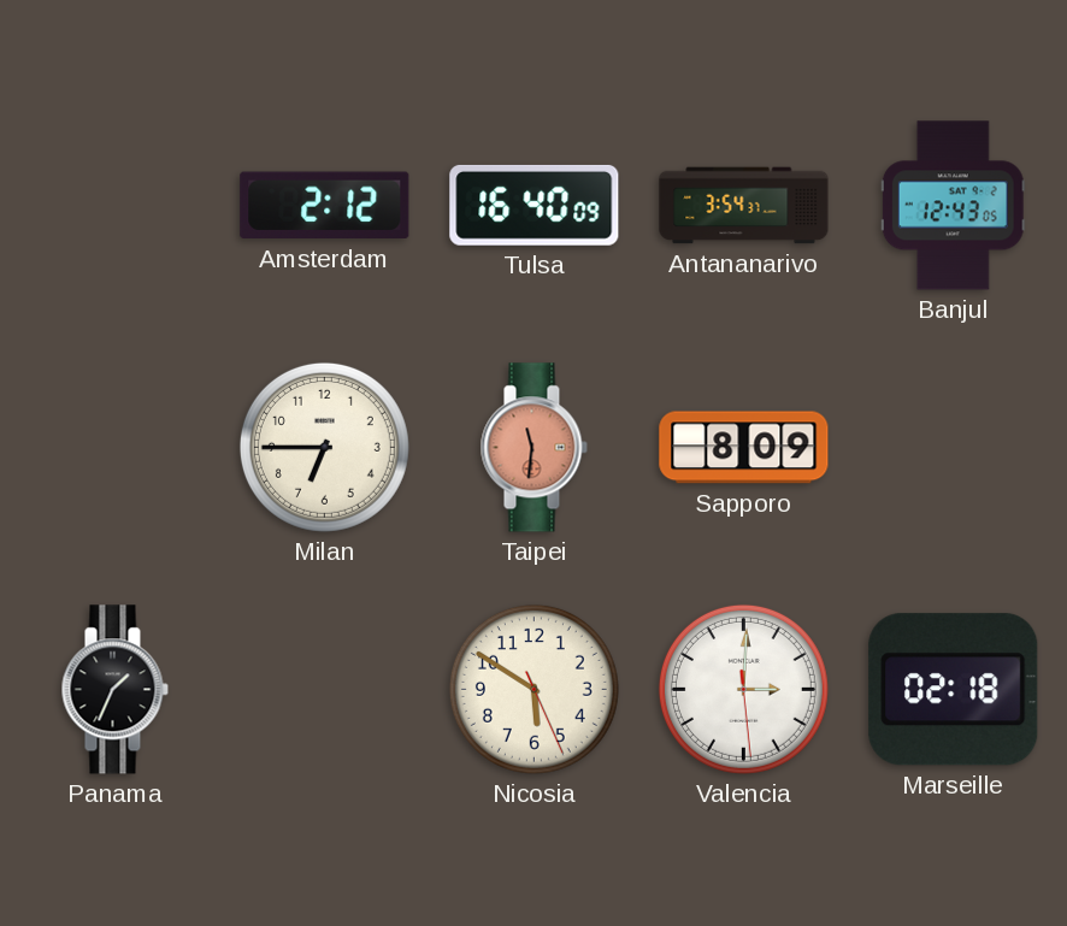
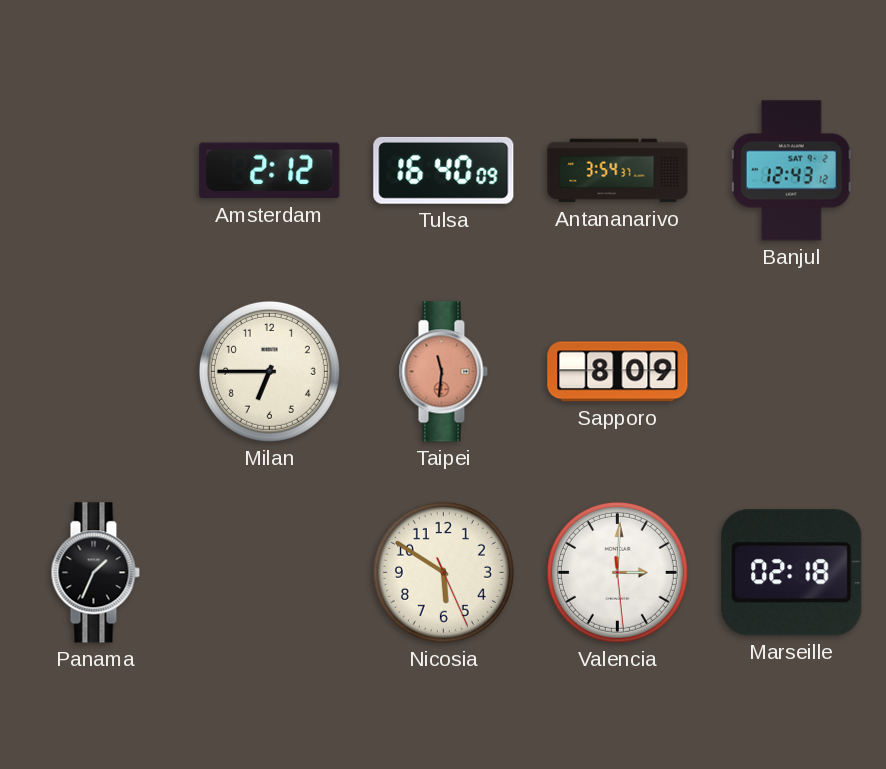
Banjul: 12:43:05 -> 12:43:12
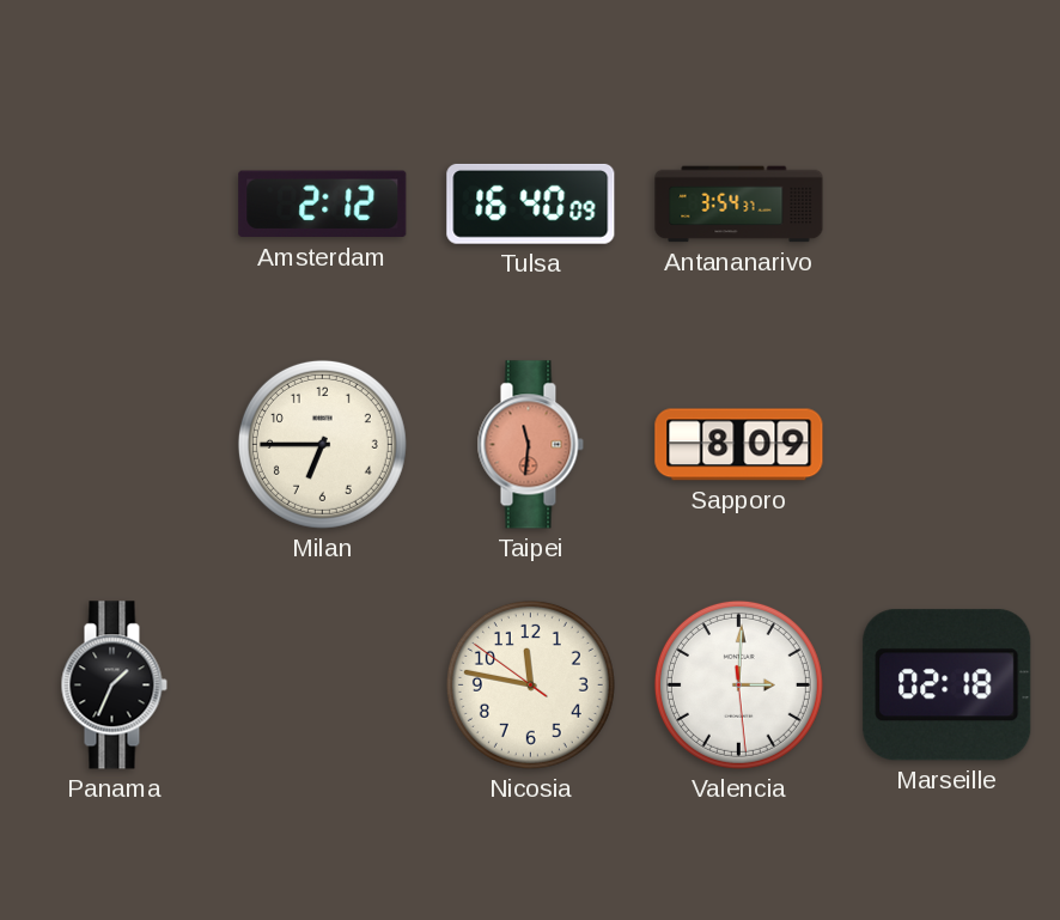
Banjul: 12:43 -> none
Nicosia: 5:50 -> 11:46
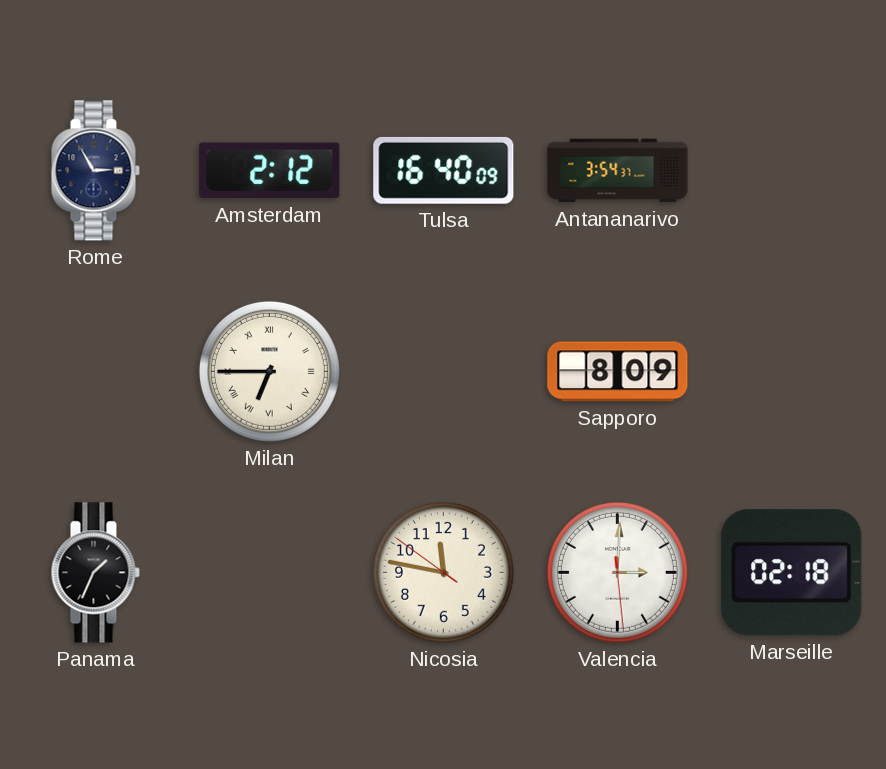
Rome: none -> 2:55
Milan numerals: Arabic -> Roman
Taipei: 11:31 -> none
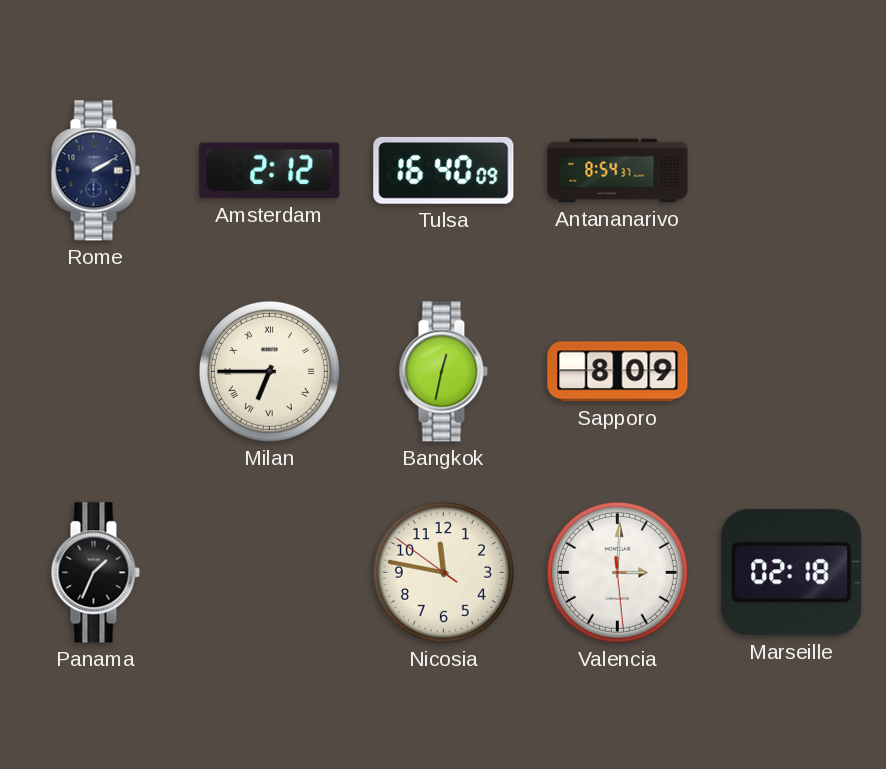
Rome: 2:55 -> 2:10
Antananarivo: 3:54 -> 8:54
Bangkok: none -> 12:32
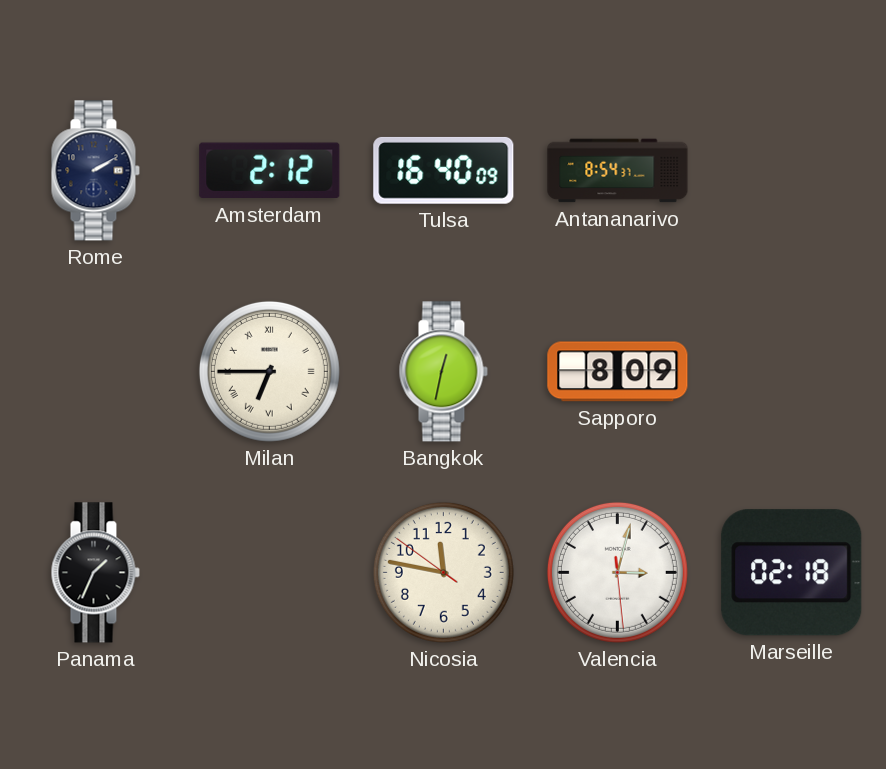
Valencia: 3:00 -> 3:02
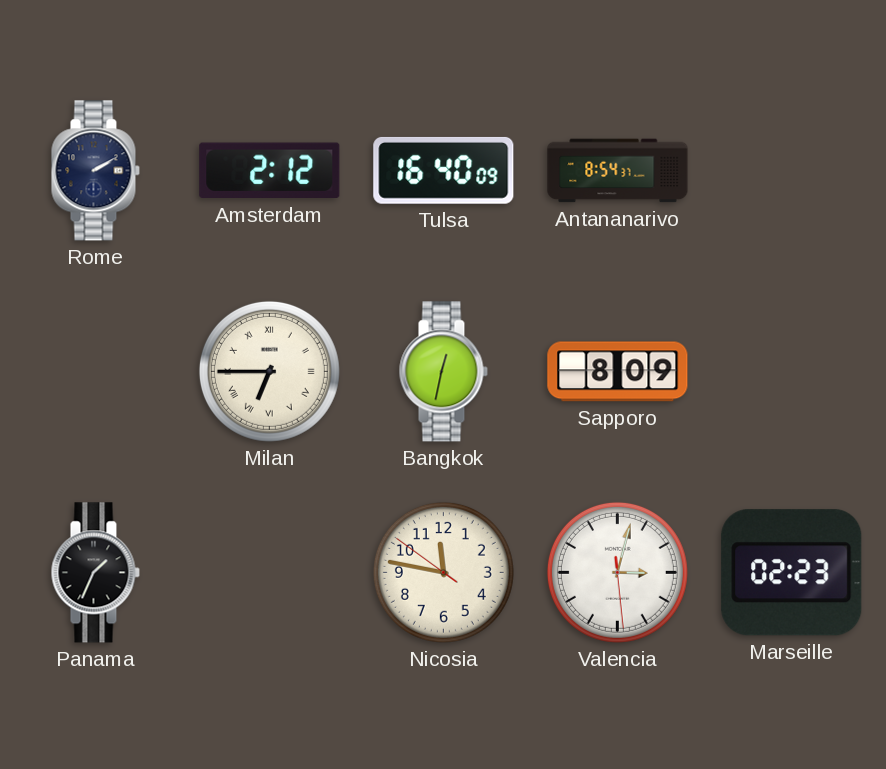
Marseille: 02:18 -> 02:23
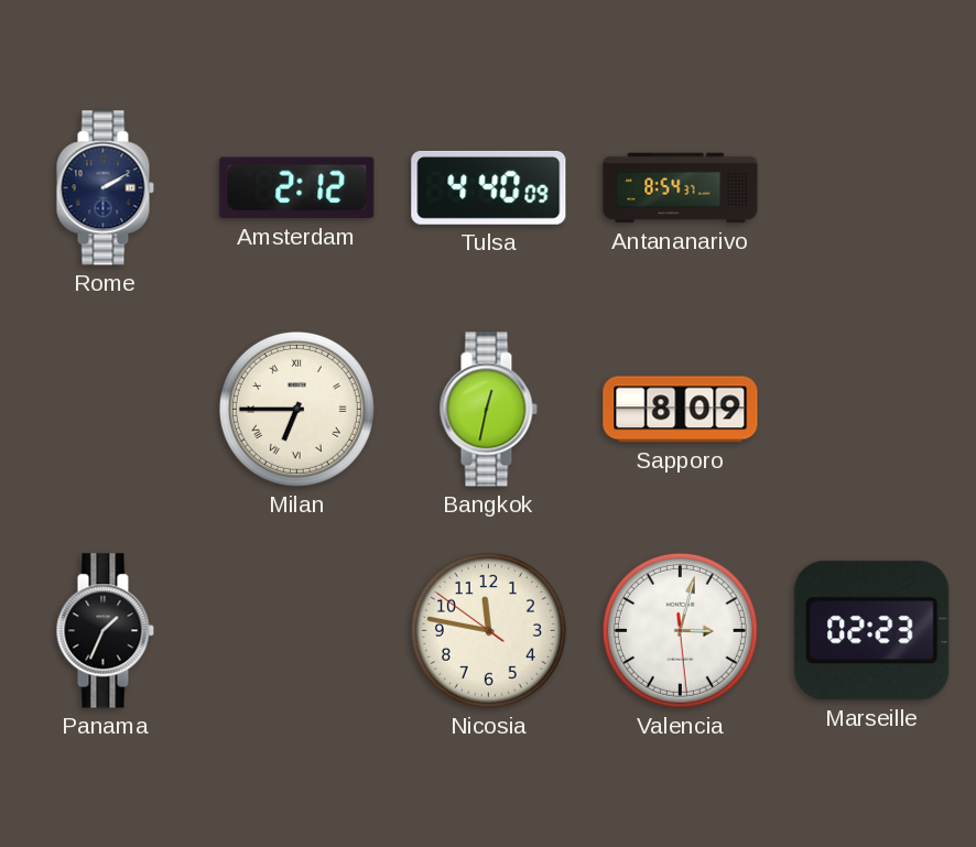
Tulsa: 16:40 -> 4:40
